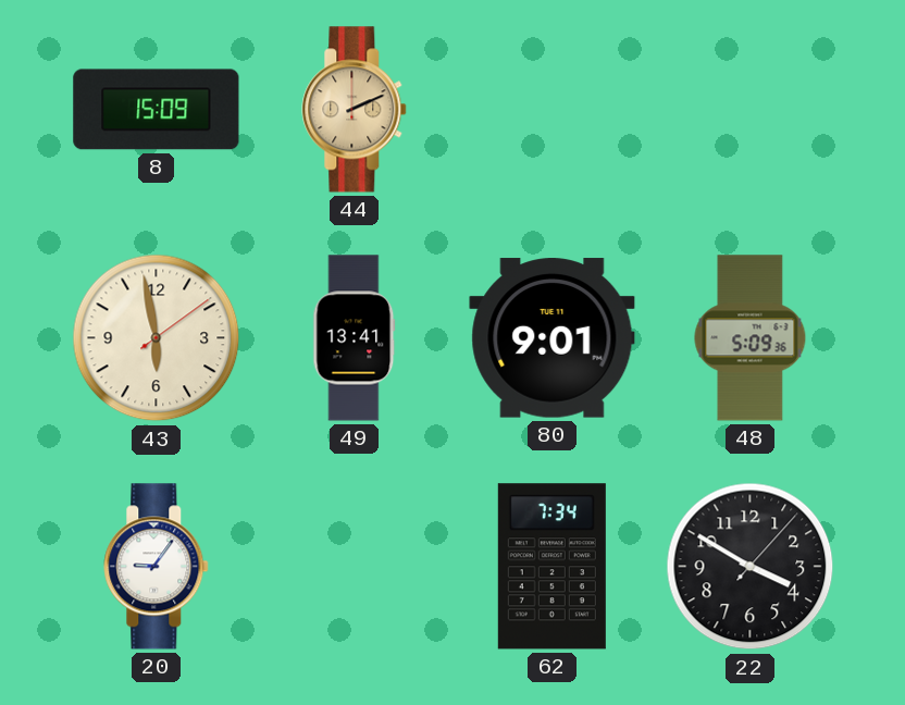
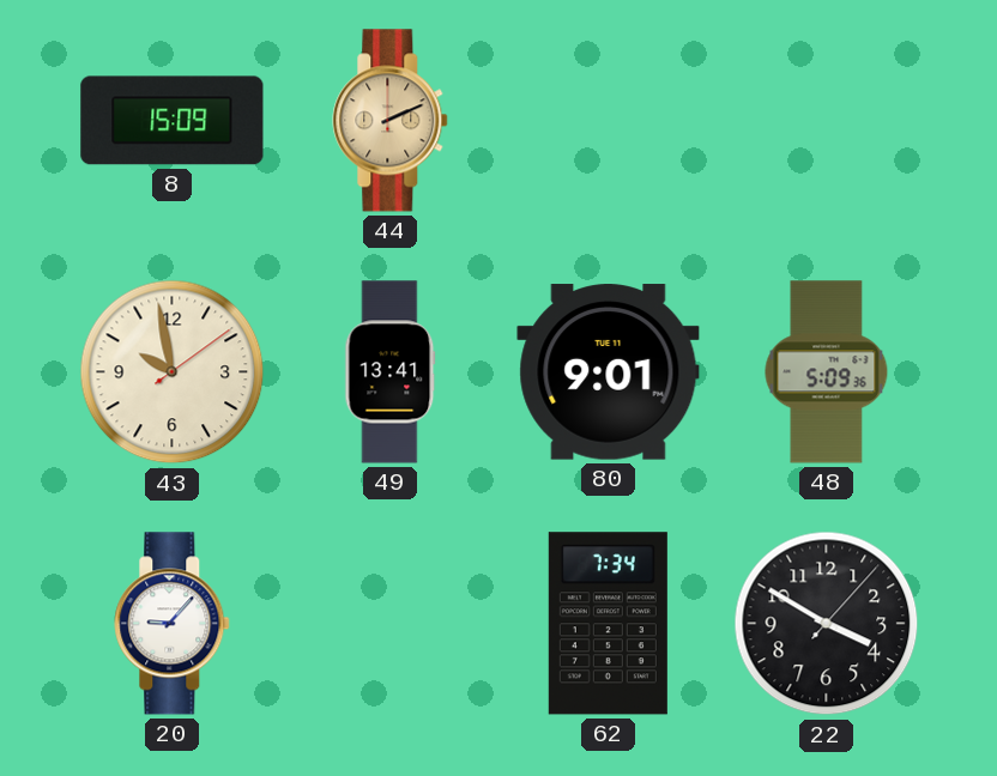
43: 5:58 -> 9:58
20: 9:06 -> 9:07
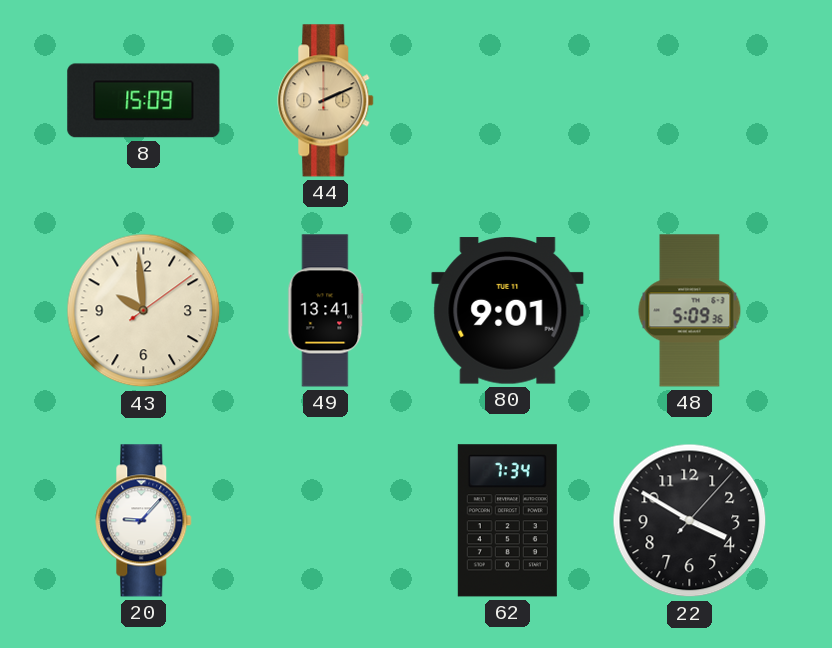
43: 9:58 -> 9:59
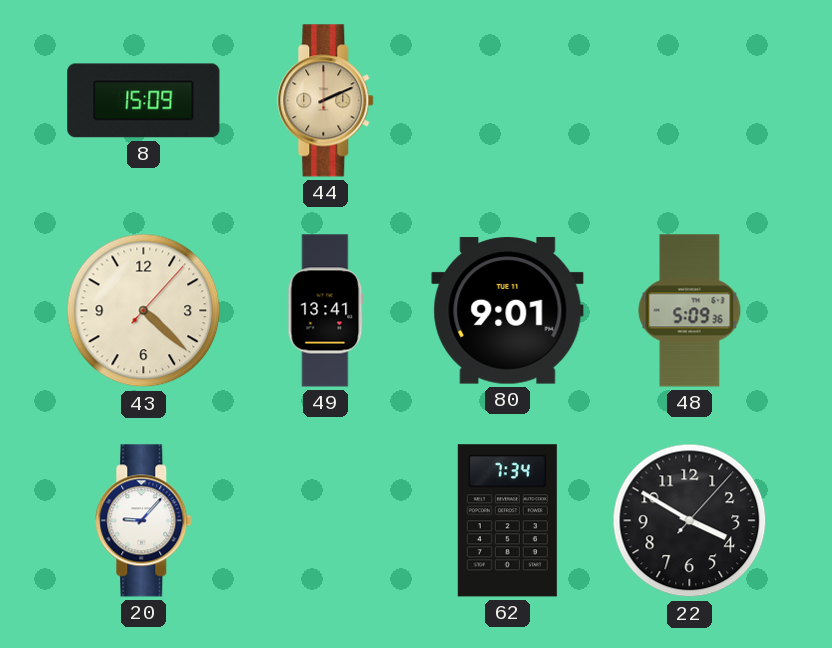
43: 9:59 -> 4:22
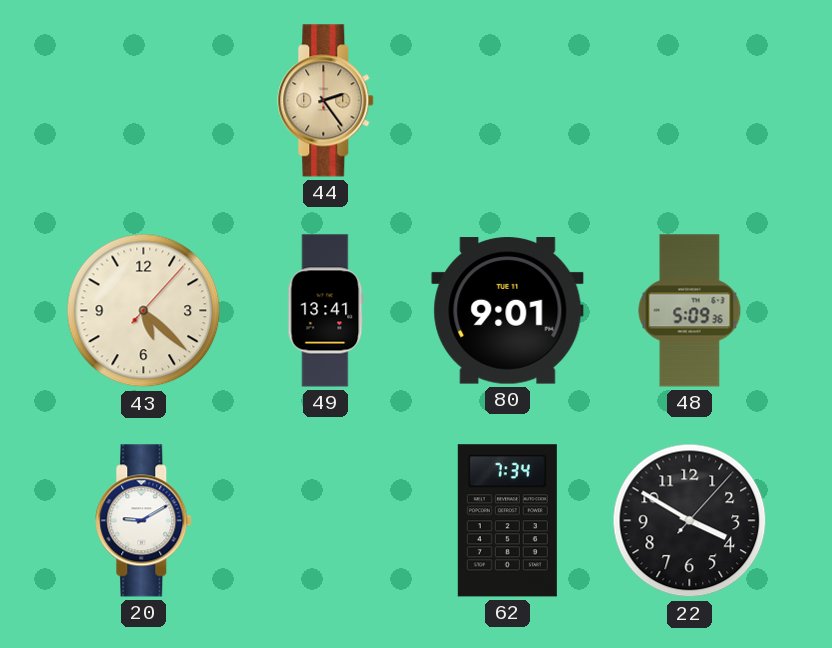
8: 15:09 -> none
44: 2:11 -> 2:24
43: 4:22 -> 5:22
20: 9:07 -> 9:10
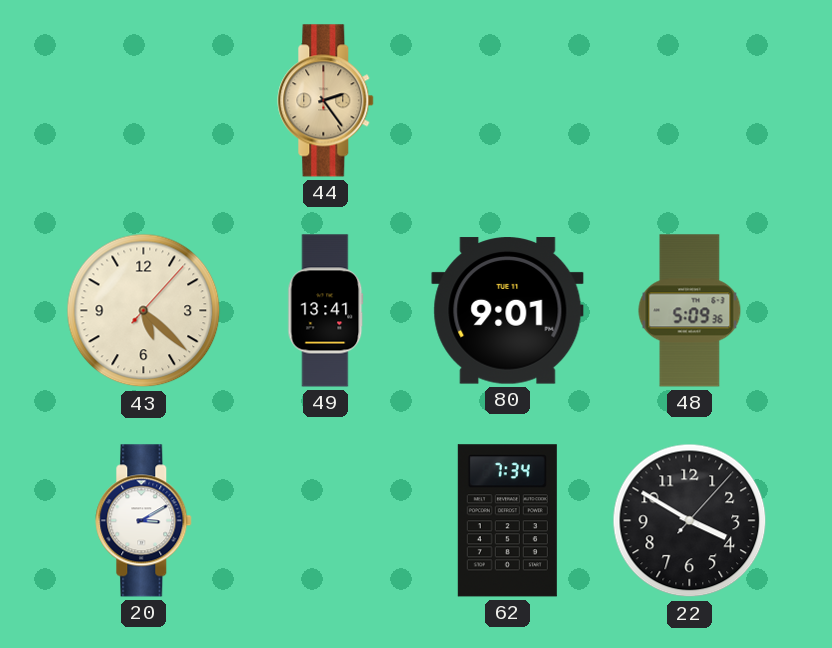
20: 9:10 -> 3:10
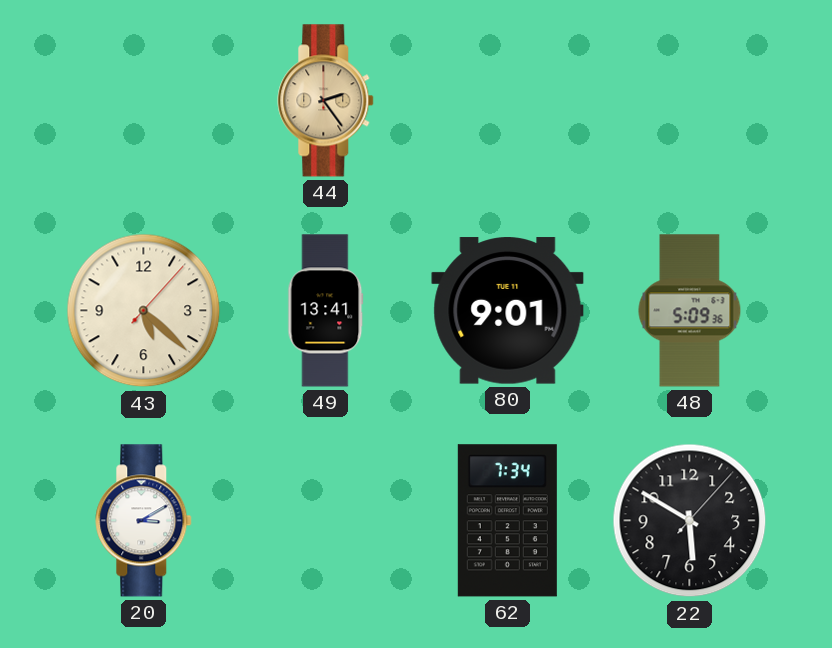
22: 3:50 -> 5:50
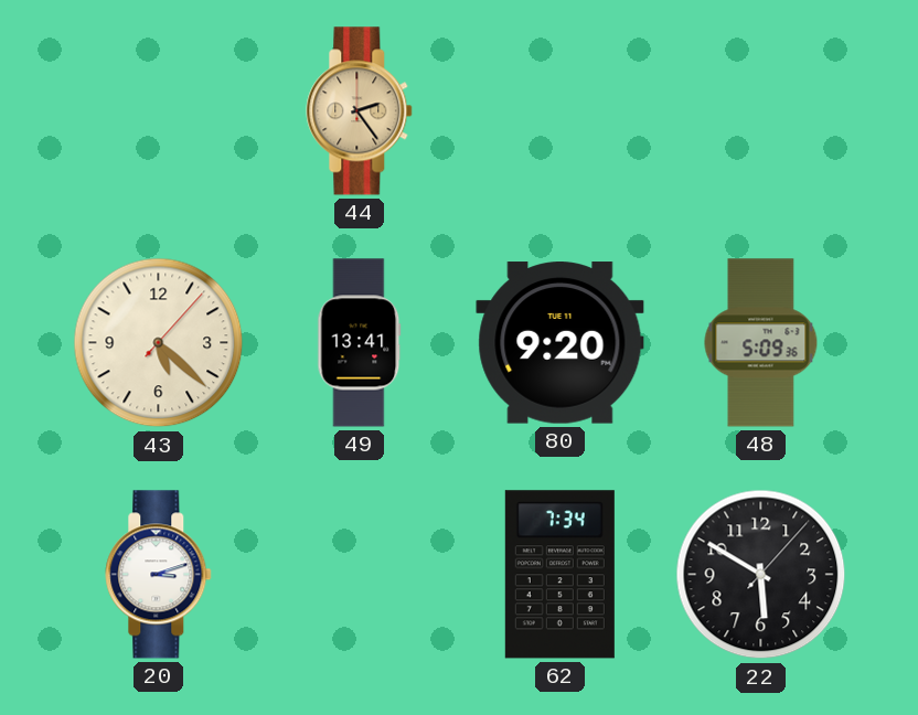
80: 9:01 -> 9:20
20: 3:10 -> 3:12
